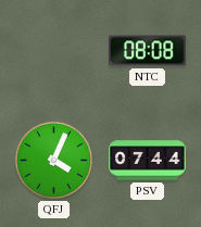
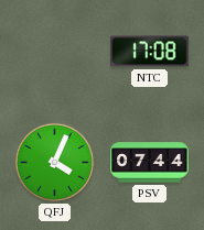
NTC: 08:08 -> 17:08
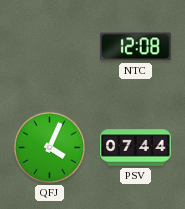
NTC: 17:08 -> 12:08
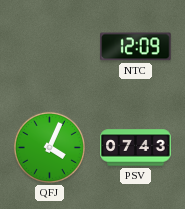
NTC: 12:08 -> 12:09
PSV: 07:44 -> 07:43
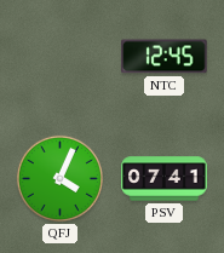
NTC: 12:09 -> 12:45
PSV: 07:43 -> 07:41
